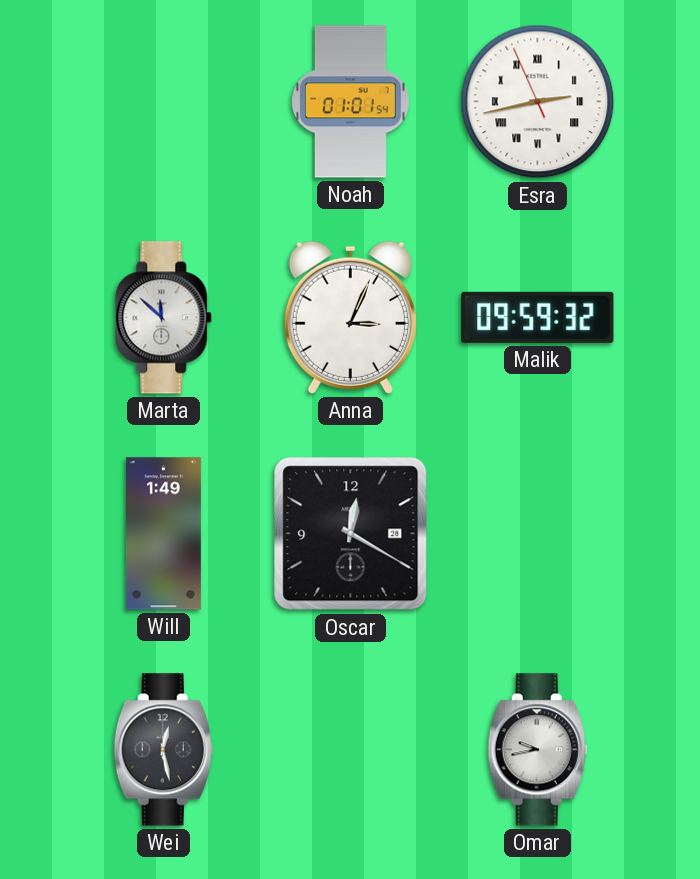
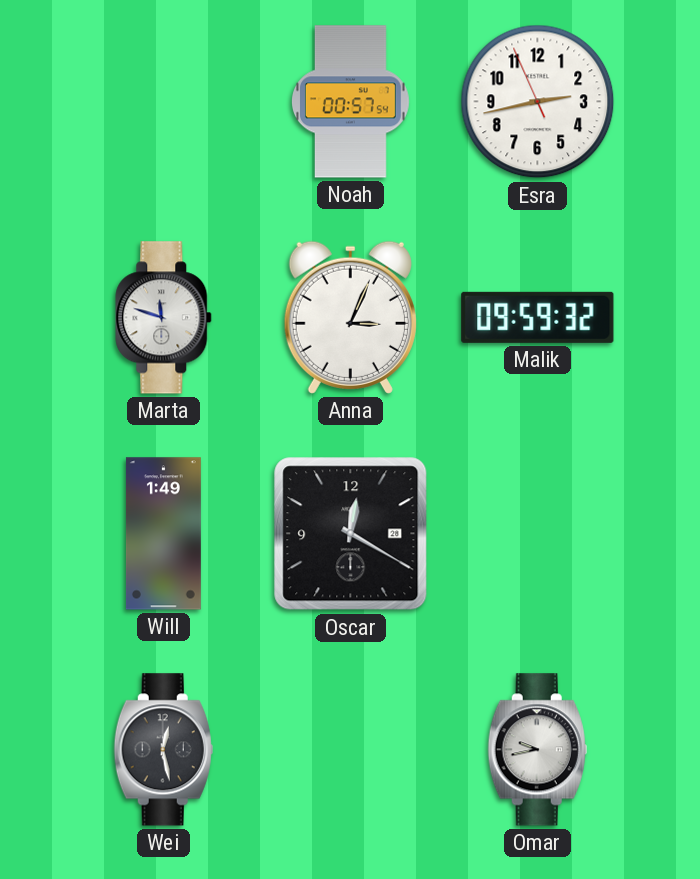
Noah: 01:01 -> 00:57
Esra numerals: Roman -> Arabic
Marta: 11:52 -> 11:48
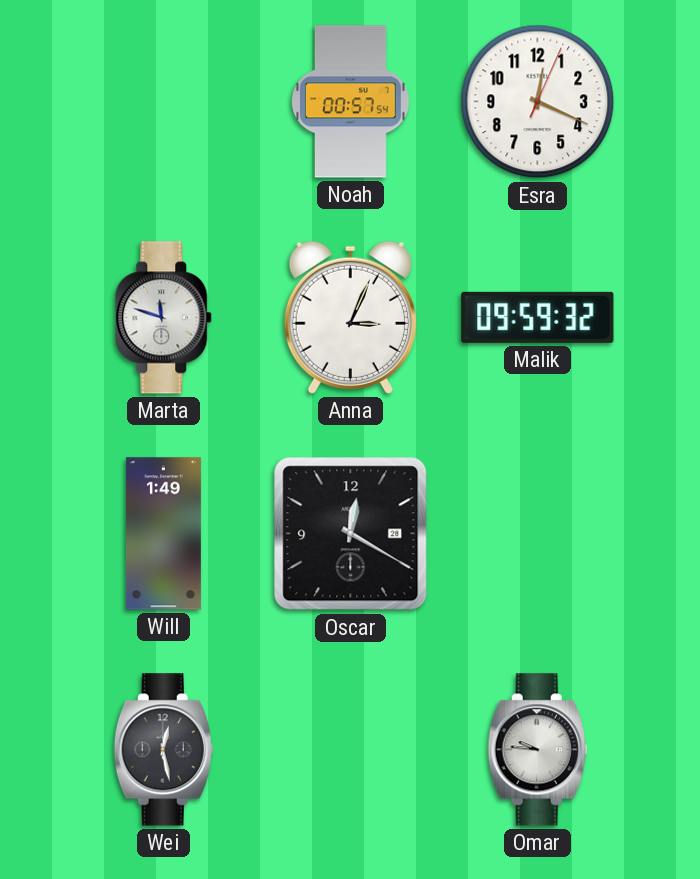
Esra: 2:42 -> 12:19
Omar: 9:43 -> 9:46
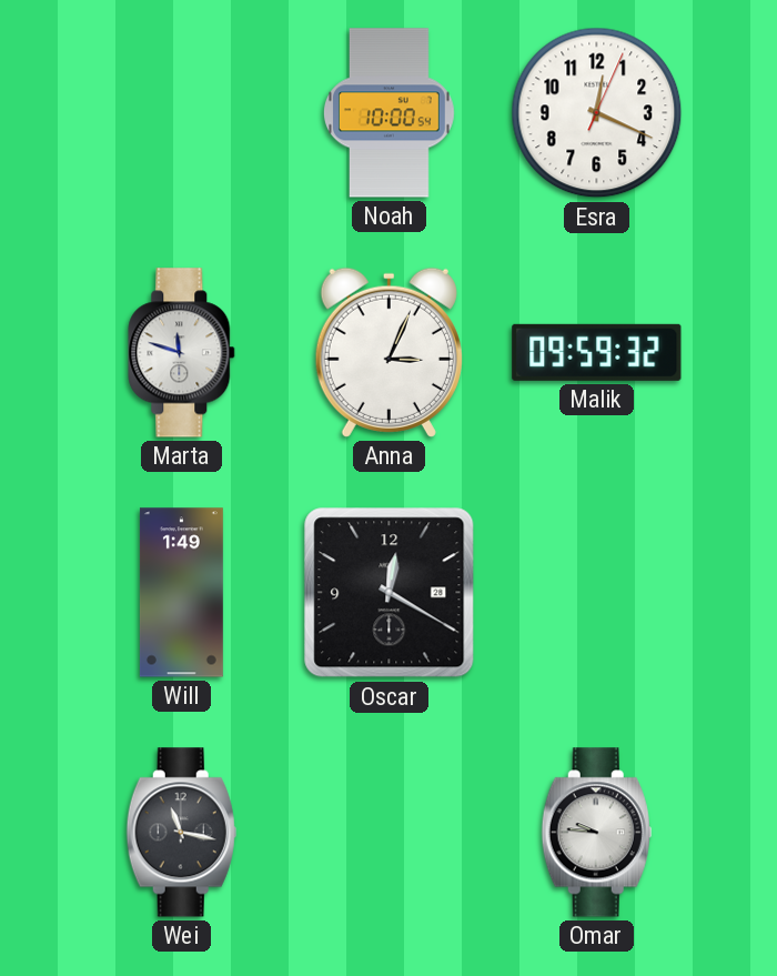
Noah: 00:57 -> 10:00
Wei: 12:28 -> 11:17
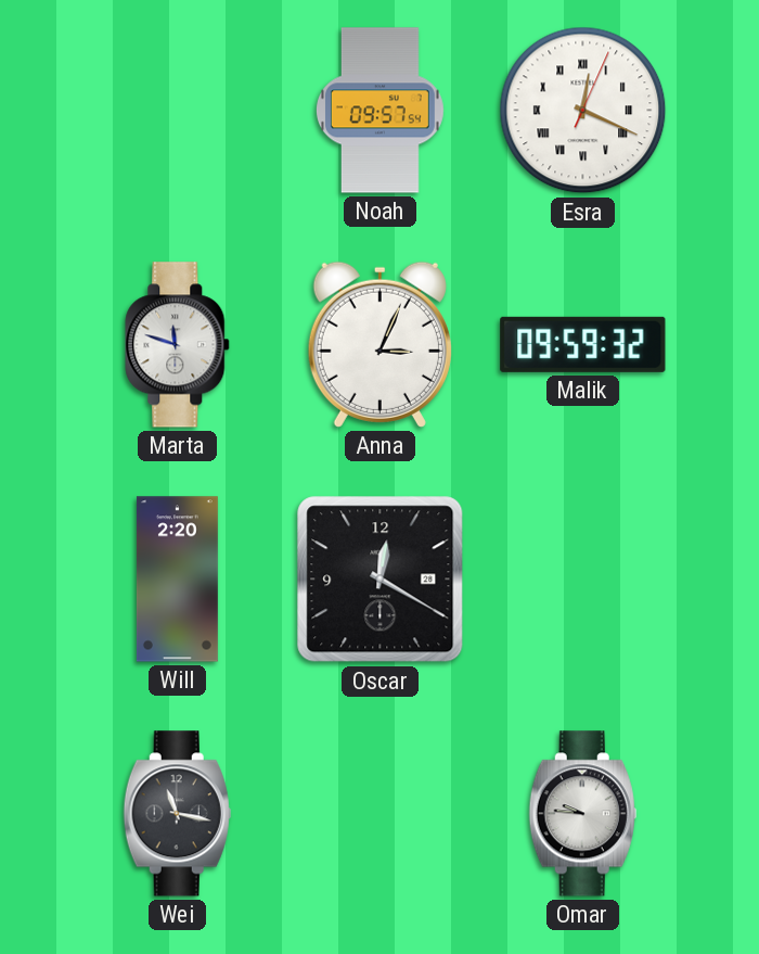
Noah: 10:00 -> 09:57
Esra numerals: Arabic -> Roman
Will: 1:49 -> 2:20
